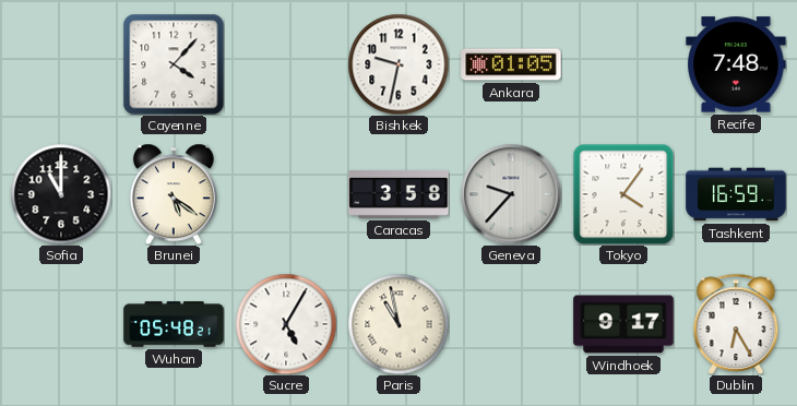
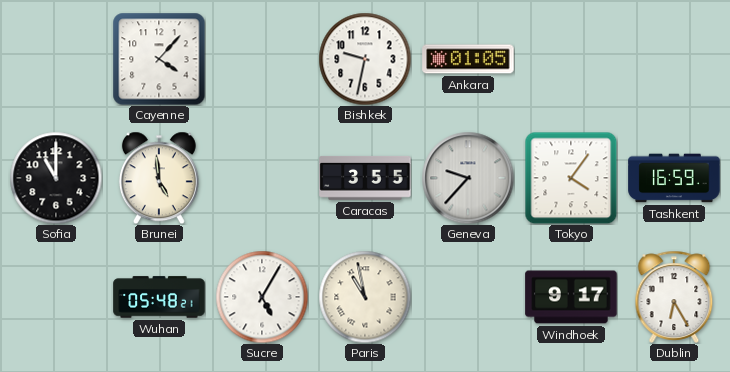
Recife: 7:48 -> none
Brunei: 5:21 -> 4:59
Caracas: 3:58 -> 3:55
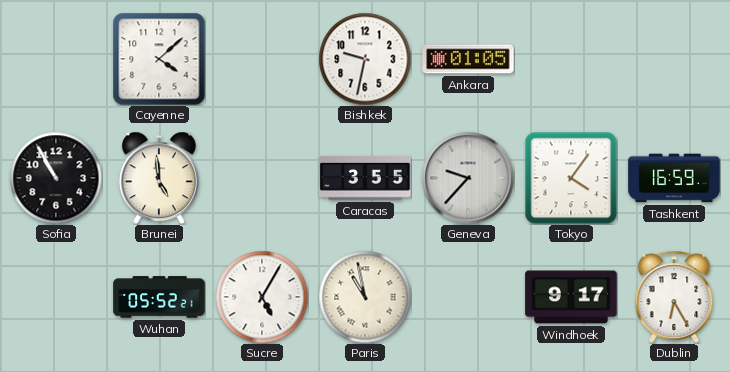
Cayenne: 4:07 -> 4:08
Sofia: 11:00 -> 10:55
Wuhan: 05:48 -> 05:52
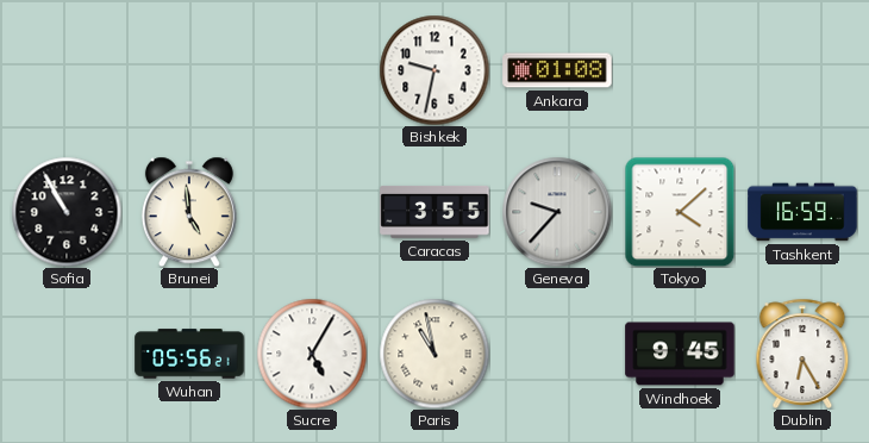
Cayenne: 4:08 -> none
Ankara: 01:05 -> 01:08
Tokyo: 4:06 -> 4:08
Wuhan: 05:52 -> 05:56
Windhoek: 9:17 -> 9:45
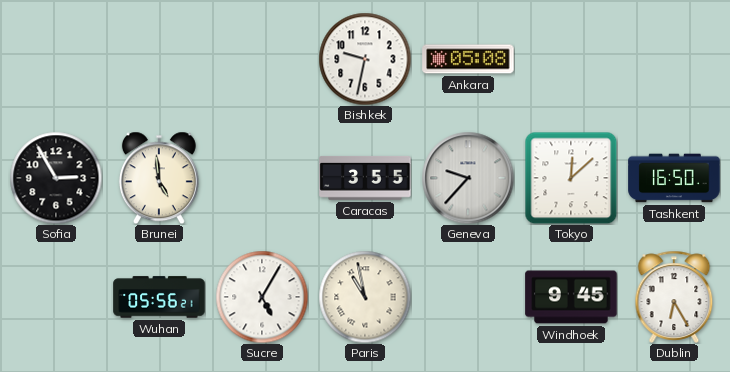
Ankara: 01:08 -> 05:08
Sofia: 10:55 -> 2:55
Tokyo: 4:08 -> 12:08
Tashkent: 16:59 -> 16:50
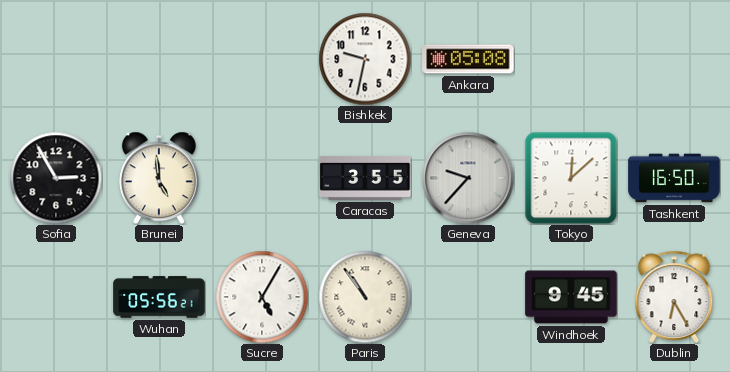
Paris: 10:58 -> 10:54
